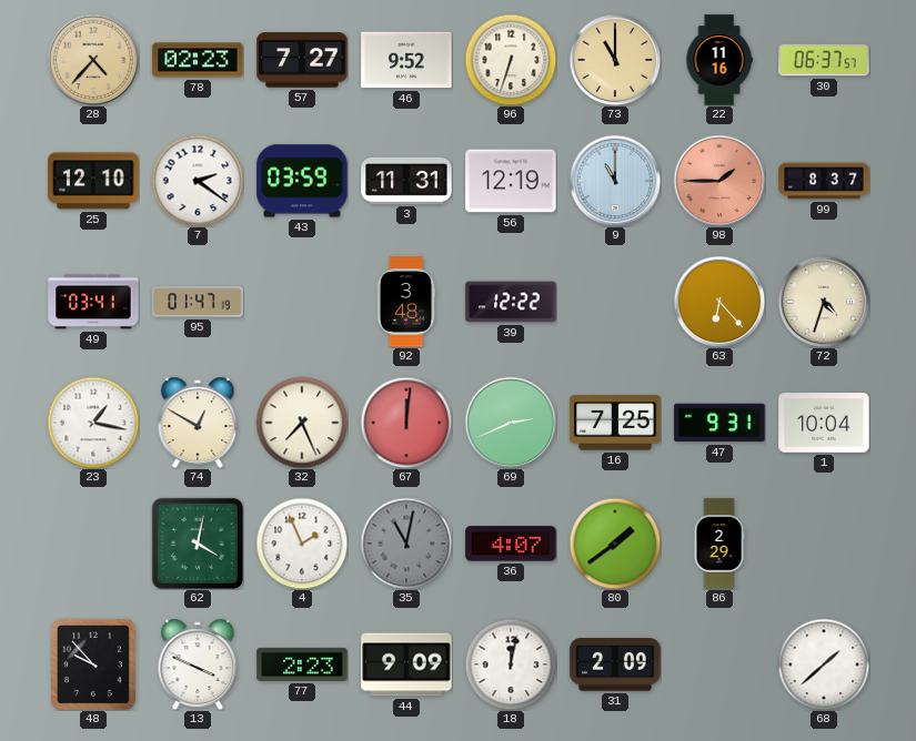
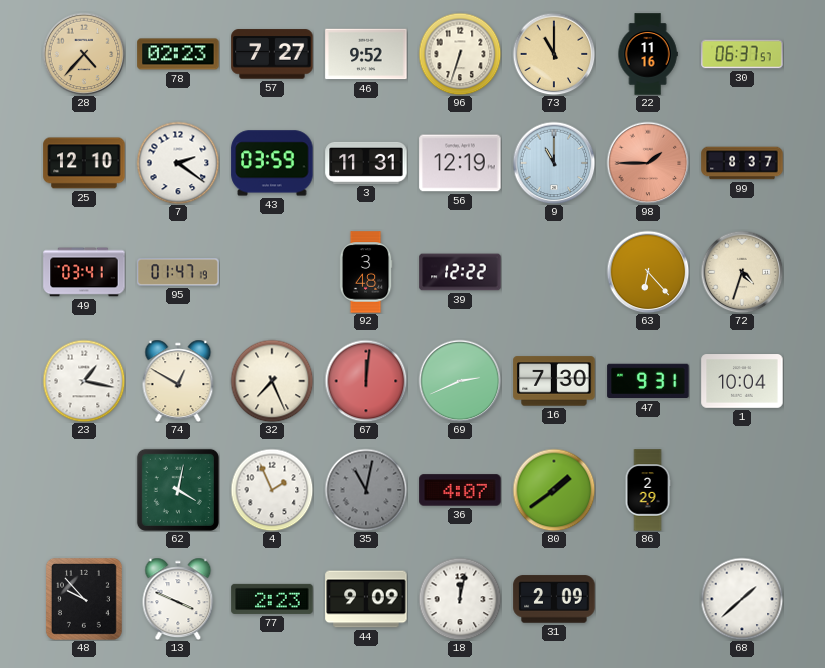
16: 7:25 -> 7:30
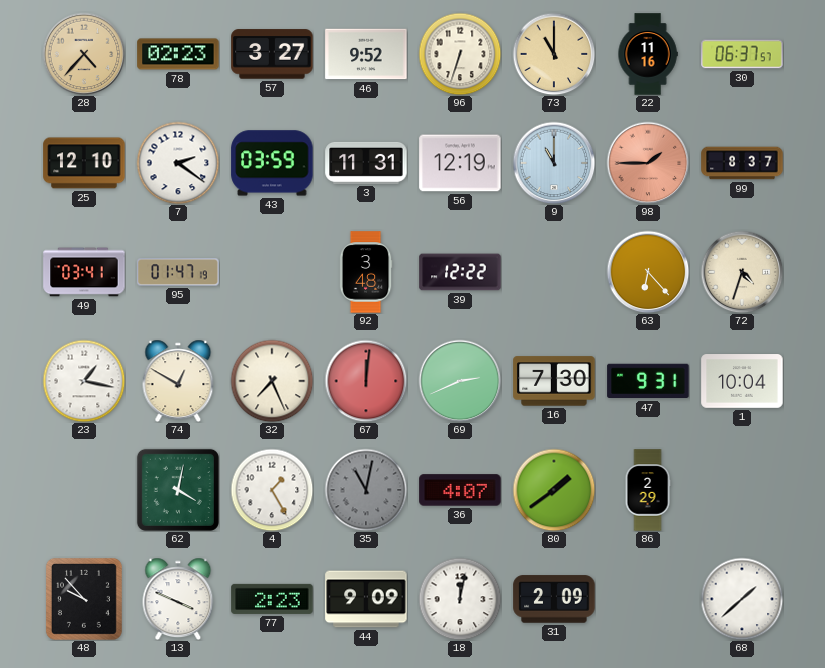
57: 7:27 -> 3:27
4: 1:56 -> 1:25
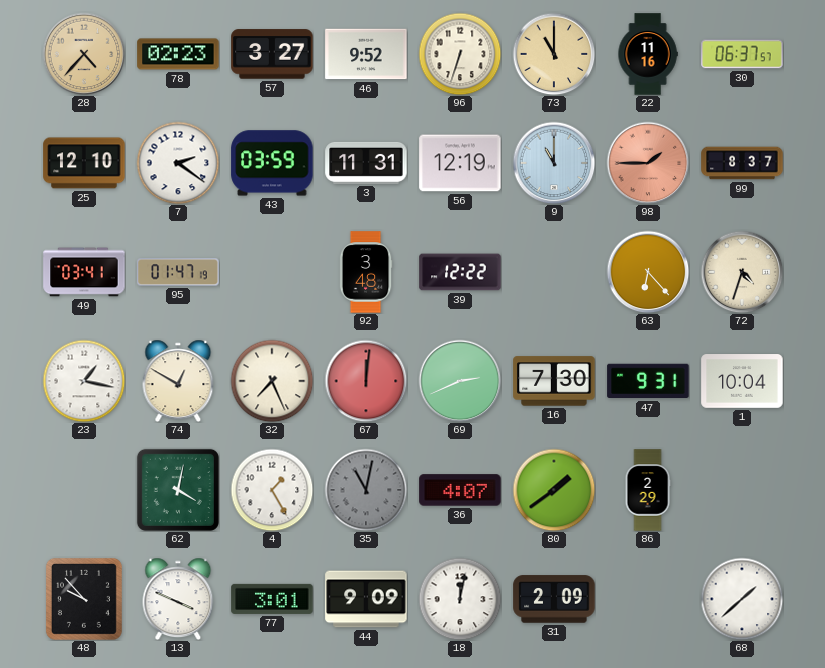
77: 2:23 -> 3:01
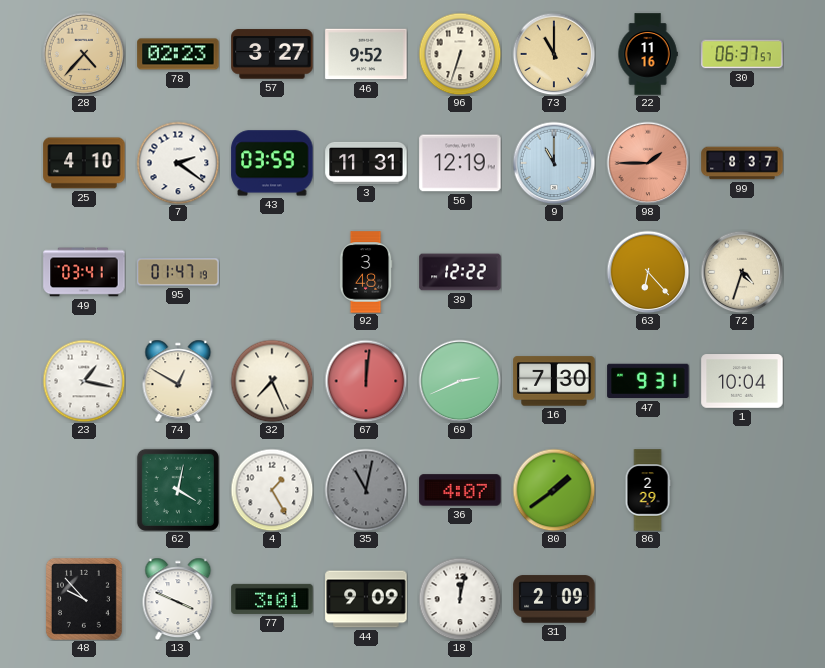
25: 12:10 -> 4:10
68: 1:38 -> none
